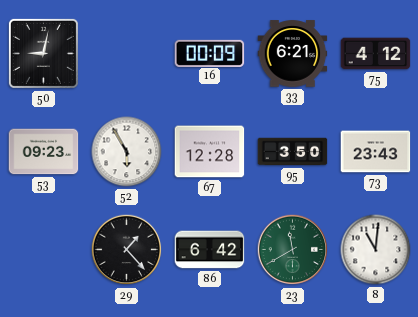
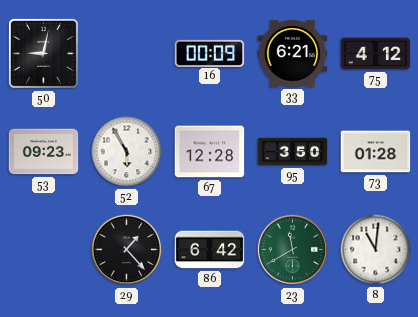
73: 23:43 -> 01:28
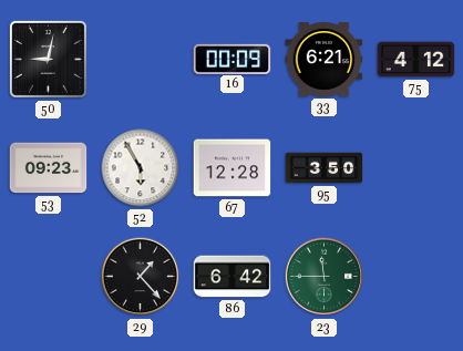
73: 01:28 -> none
23: 11:40 -> 11:45
8: 11:01 -> none
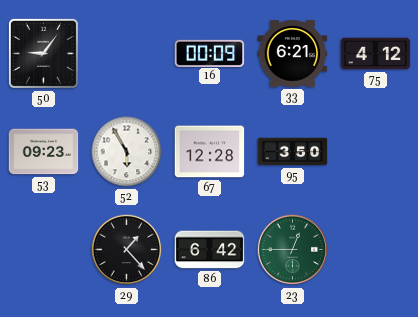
50: 9:02 -> 9:06
23: 11:45 -> 12:45
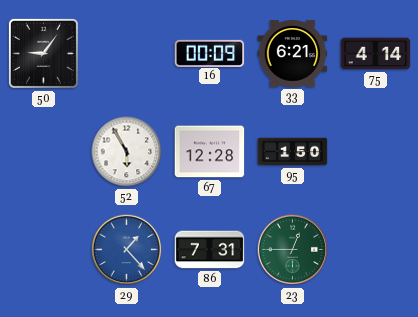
75: 4:12 -> 4:14
53: 09:23 -> none
95: 3:50 -> 1:50
29 dial: black -> blue
86: 6:42 -> 7:31
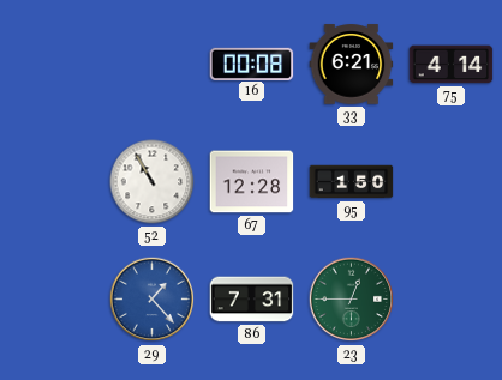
50: 9:06 -> none
16: 00:09 -> 00:08
52: 5:55 -> 10:55
